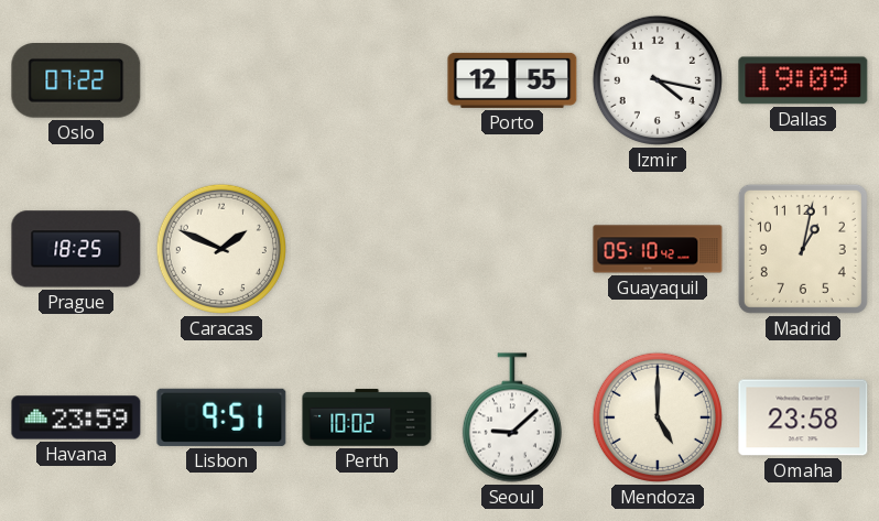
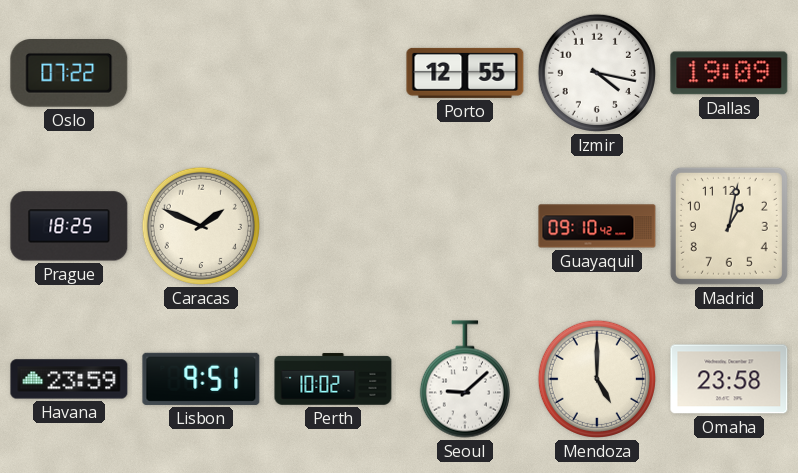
Guayaquil: 05:10 -> 09:10
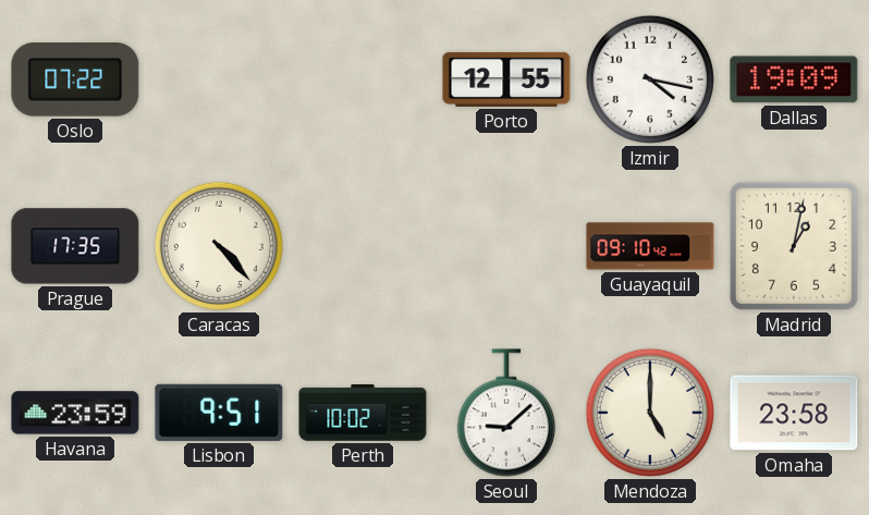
Prague: 18:25 -> 17:35
Caracas: 1:49 -> 4:23
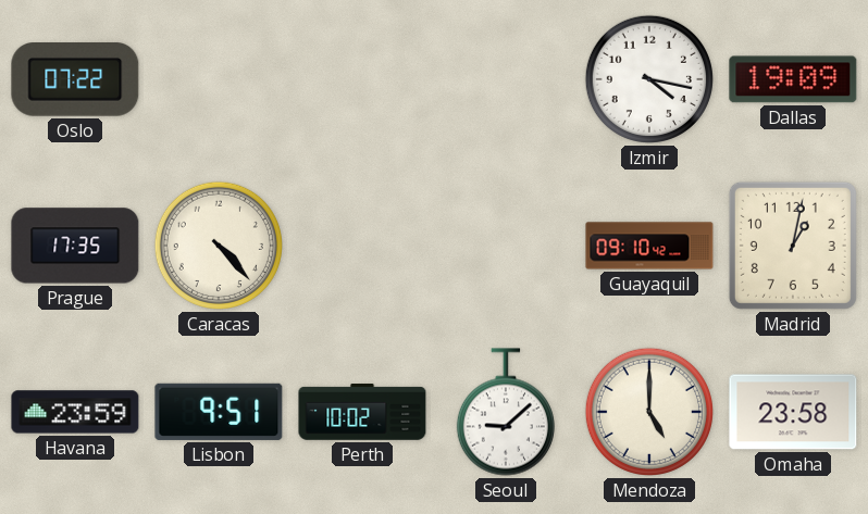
Porto: 12:55 -> none
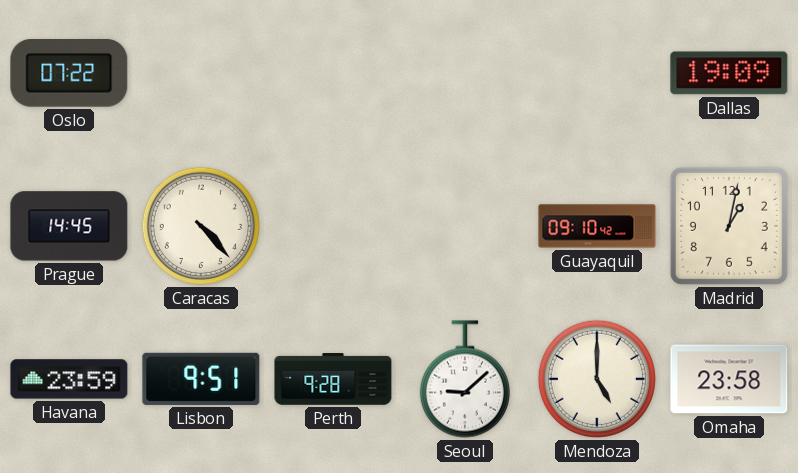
Izmir: 4:17 -> none
Prague: 17:35 -> 14:45
Perth: 10:02 -> 9:28
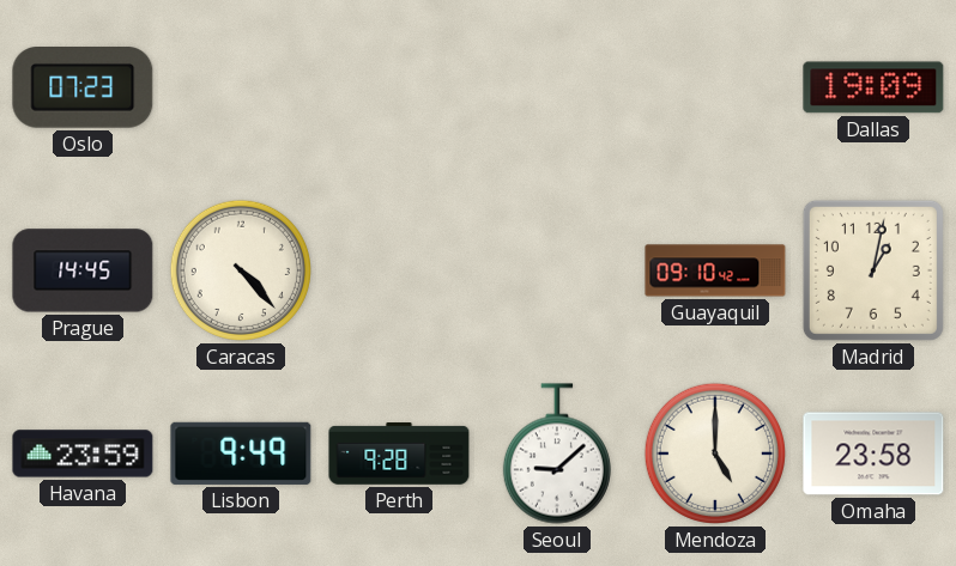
Oslo: 07:22 -> 07:23
Lisbon: 9:51 -> 9:49
